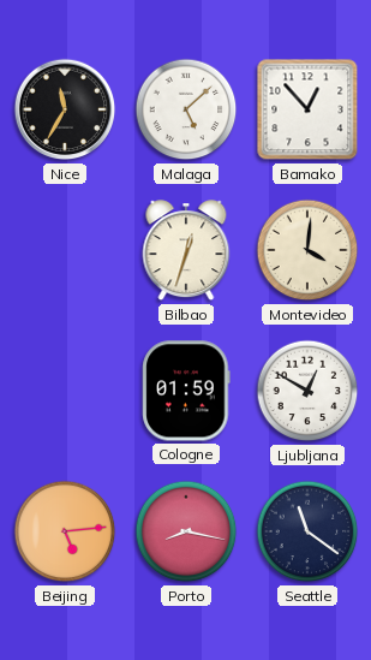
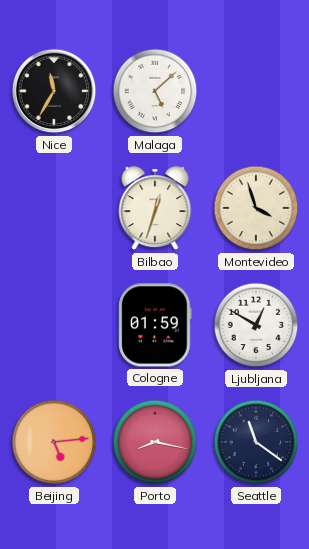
Bamako: 12:53 -> none
Montevideo: 4:01 -> 3:57
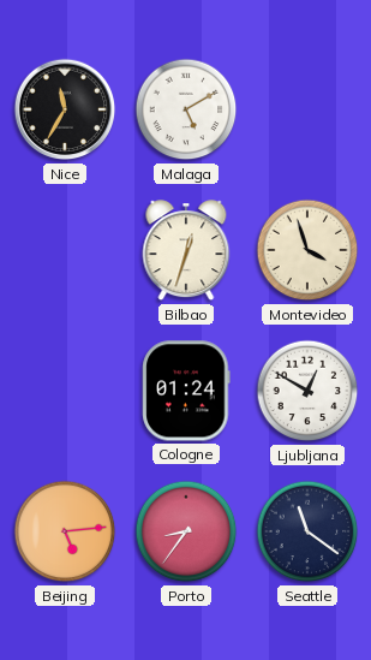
Malaga: 5:08 -> 5:10
Cologne: 01:59 -> 01:24
Porto: 8:17 -> 8:36
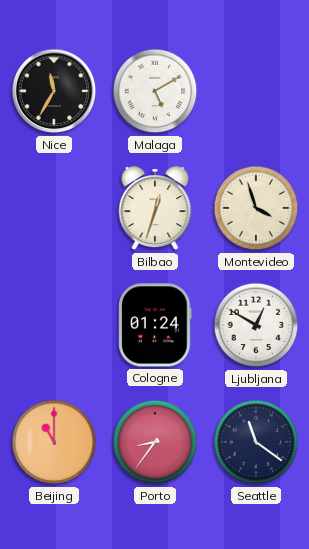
Beijing: 5:14 -> 11:00
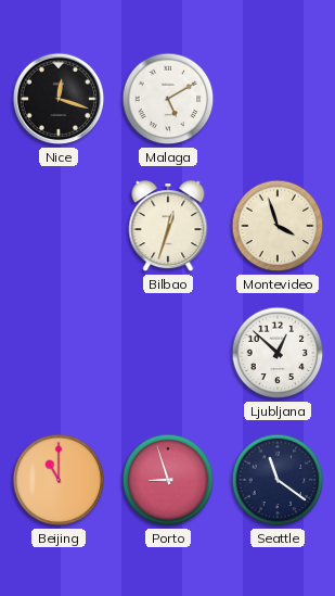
Nice: 11:35 -> 12:18
Cologne: 01:24 -> none
Ljubljana: 12:50 -> 12:52
Porto: 8:36 -> 8:57
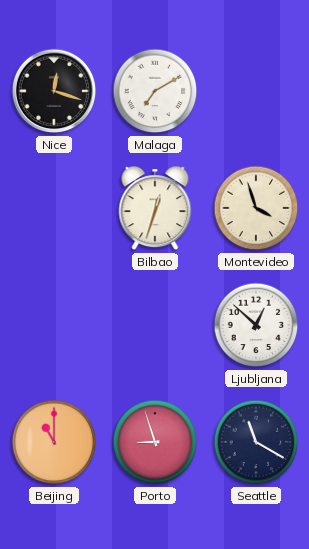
Malaga: 5:10 -> 7:10
Seattle: 11:21 -> 11:20
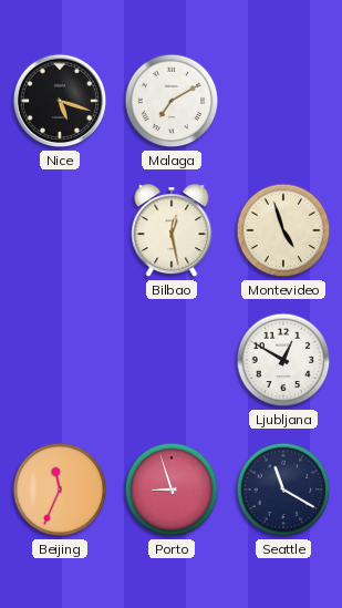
Nice: 12:18 -> 5:18
Bilbao: 12:33 -> 12:28
Montevideo: 3:57 -> 4:57
Ljubljana: 12:52 -> 12:50
Beijing: 11:00 -> 11:34
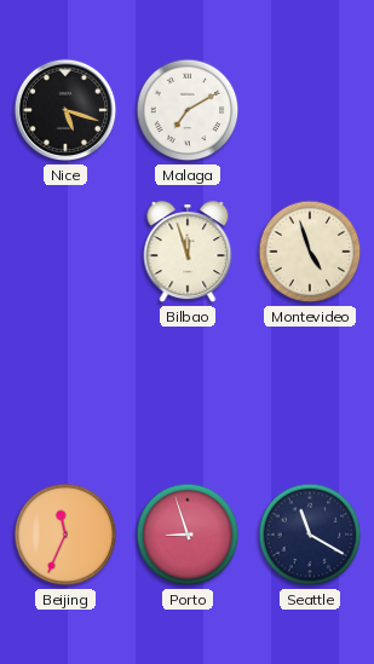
Bilbao: 12:28 -> 11:57
Ljubljana: 12:50 -> none
